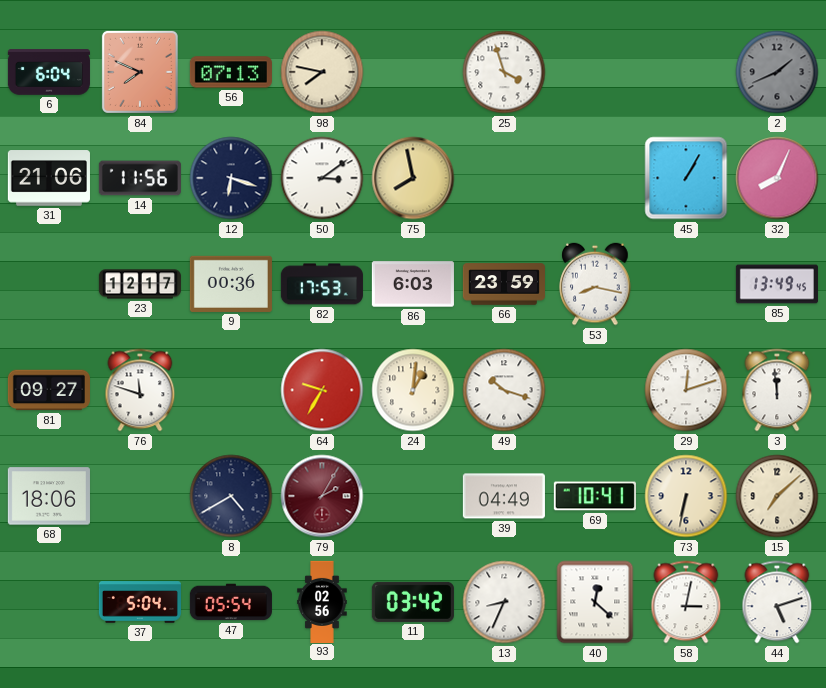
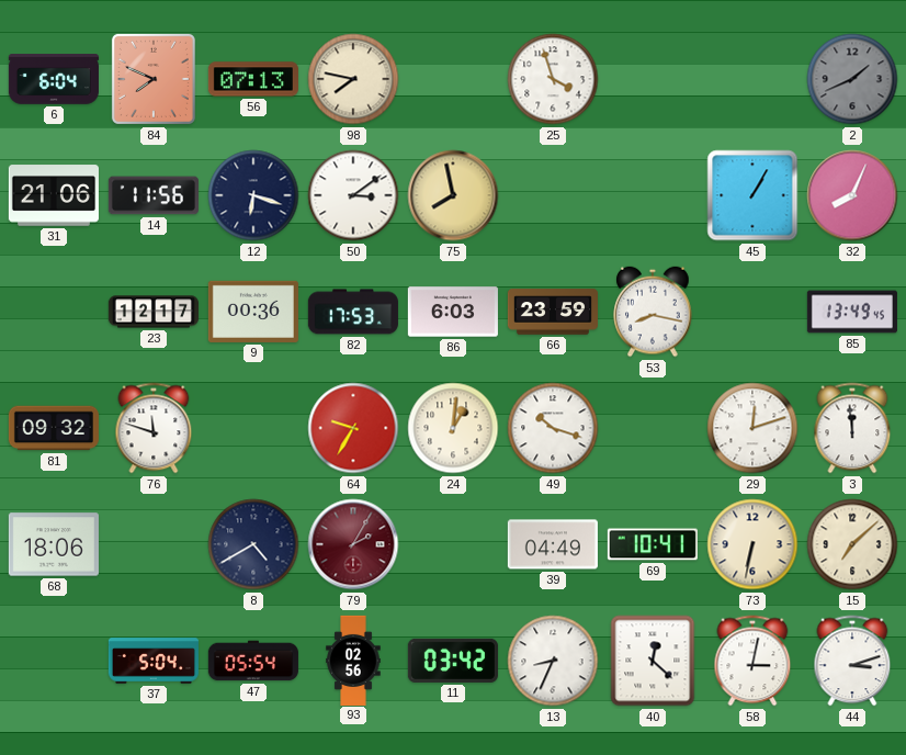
81: 09:27 -> 09:32
44: 5:12 -> 3:12
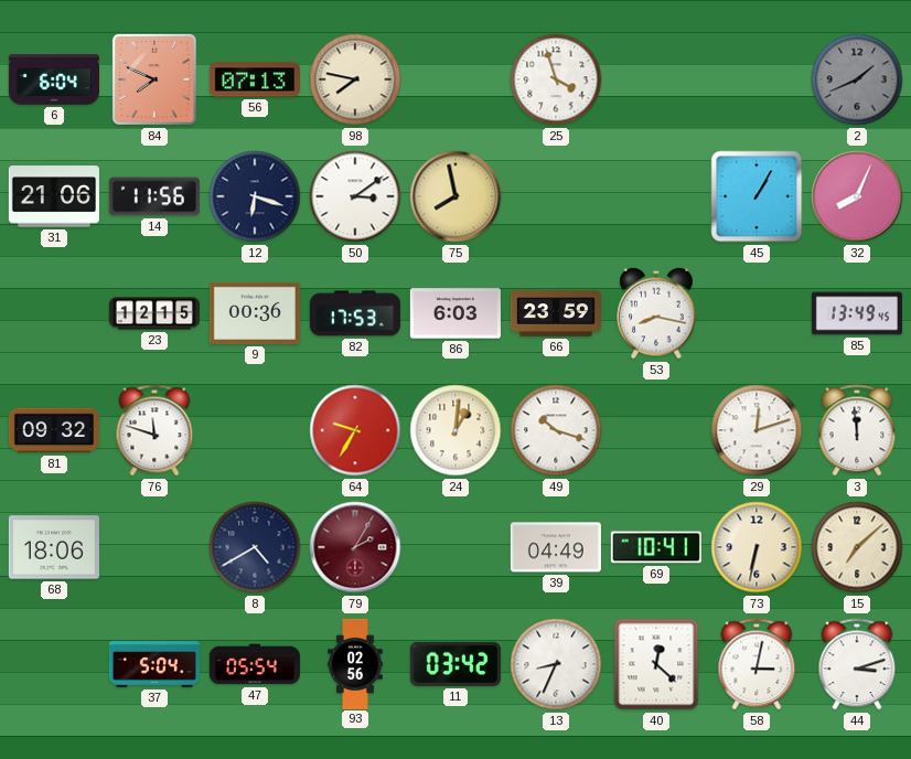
23: 12:17 -> 12:15
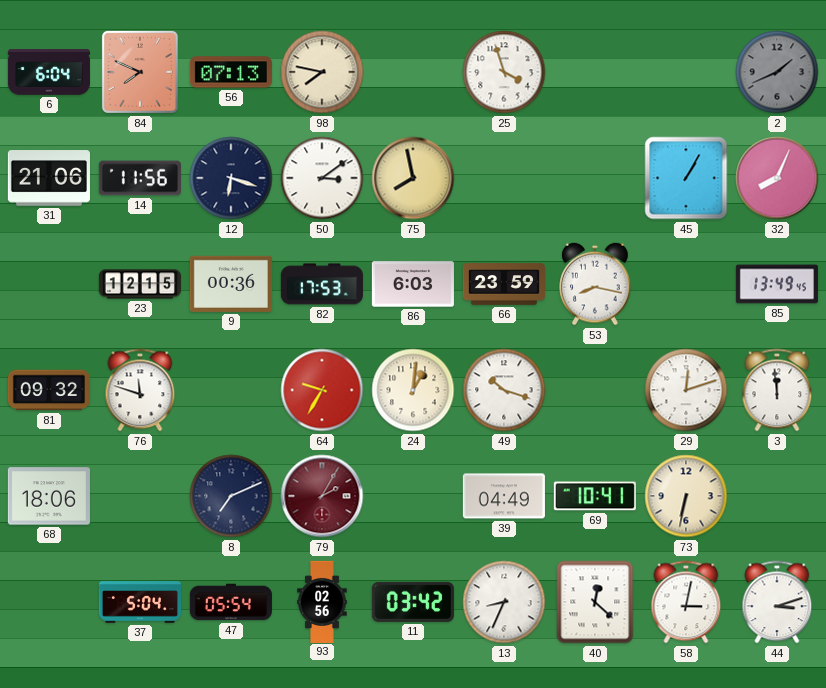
8: 4:40 -> 7:11
15: 7:08 -> none
